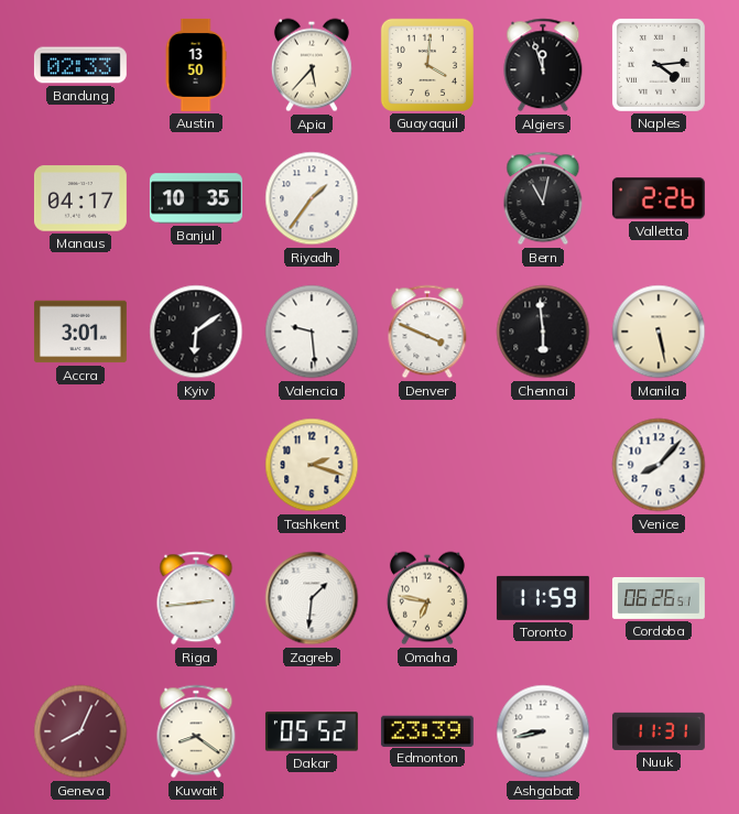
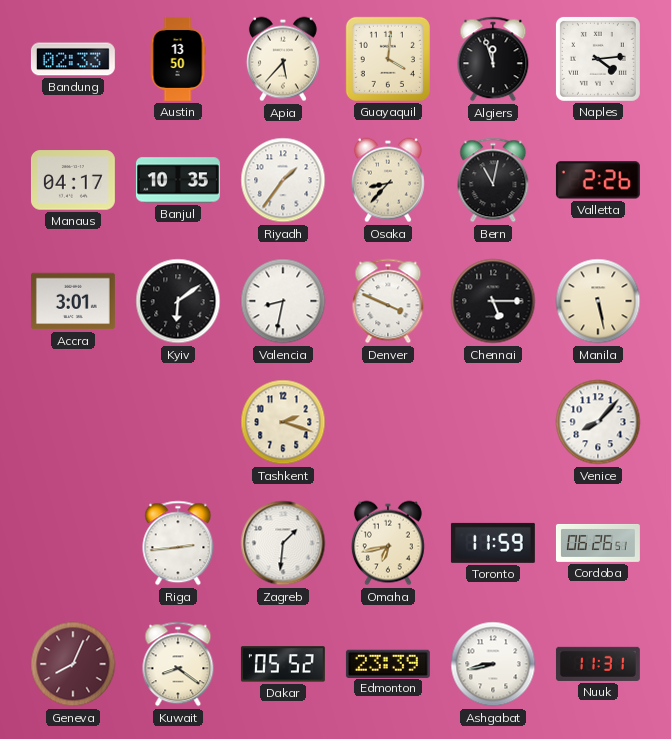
Osaka: none -> 8:37
Valencia: 9:29 -> 8:32
Chennai: 5:59 -> 5:15
Omaha: 6:47 -> 6:43
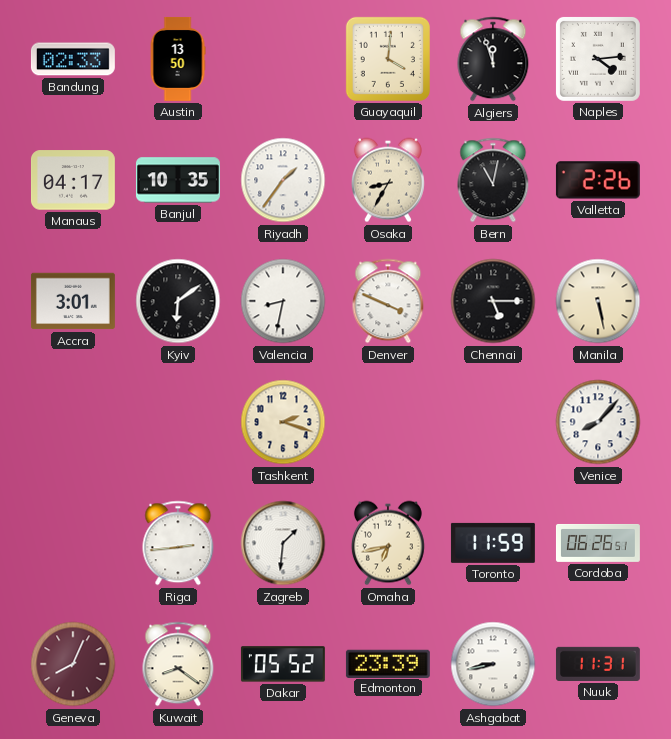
Apia: 5:37 -> none
Osaka: 8:37 -> 8:35
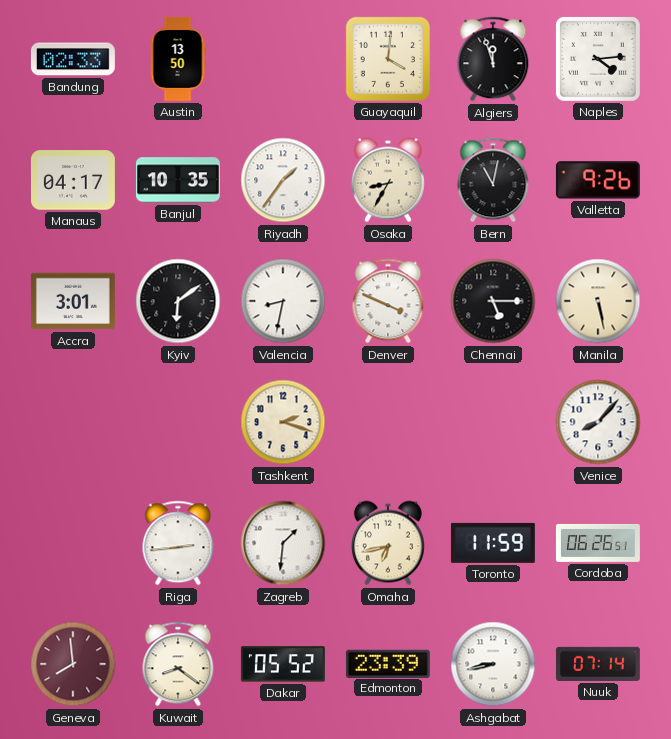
Valletta: 2:26 -> 9:26
Geneva: 8:04 -> 7:59
Nuuk: 11:31 -> 07:14
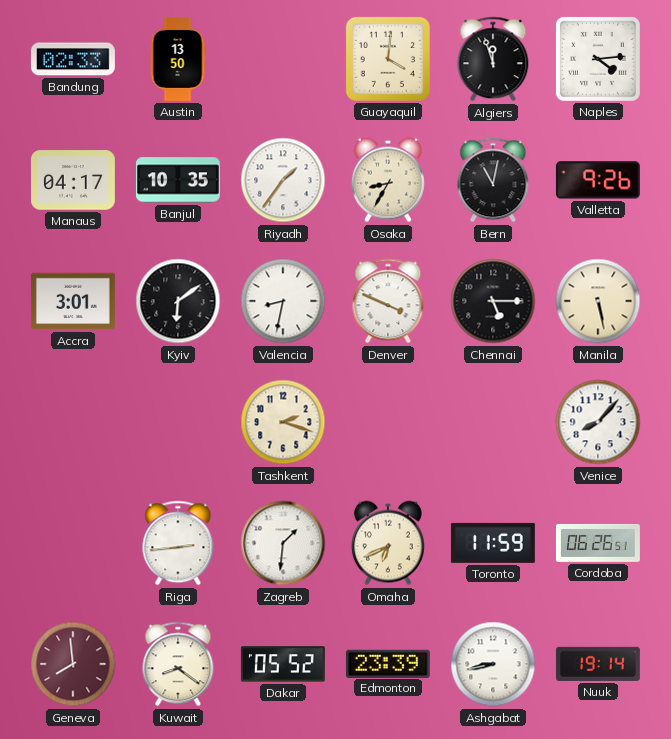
Omaha: 6:43 -> 6:41
Nuuk: 07:14 -> 19:14
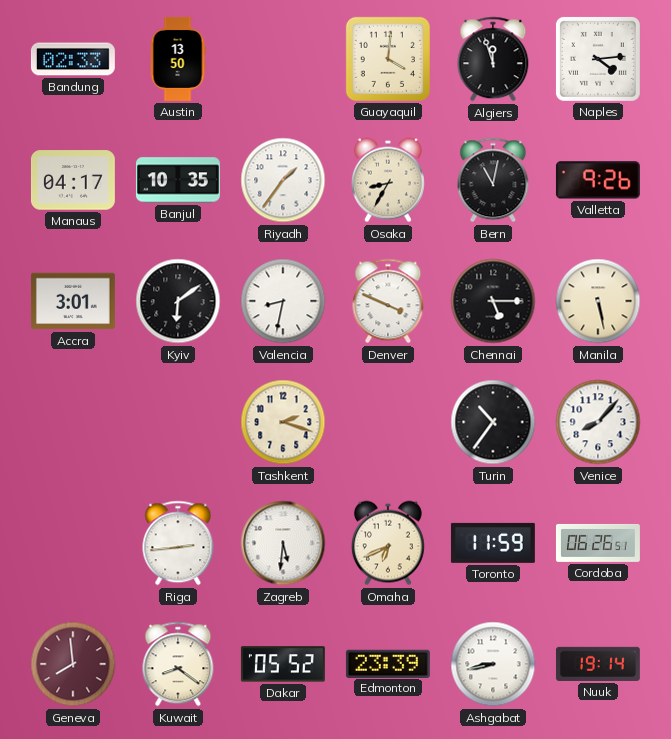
Turin: none -> 10:36
Zagreb: 1:31 -> 5:31
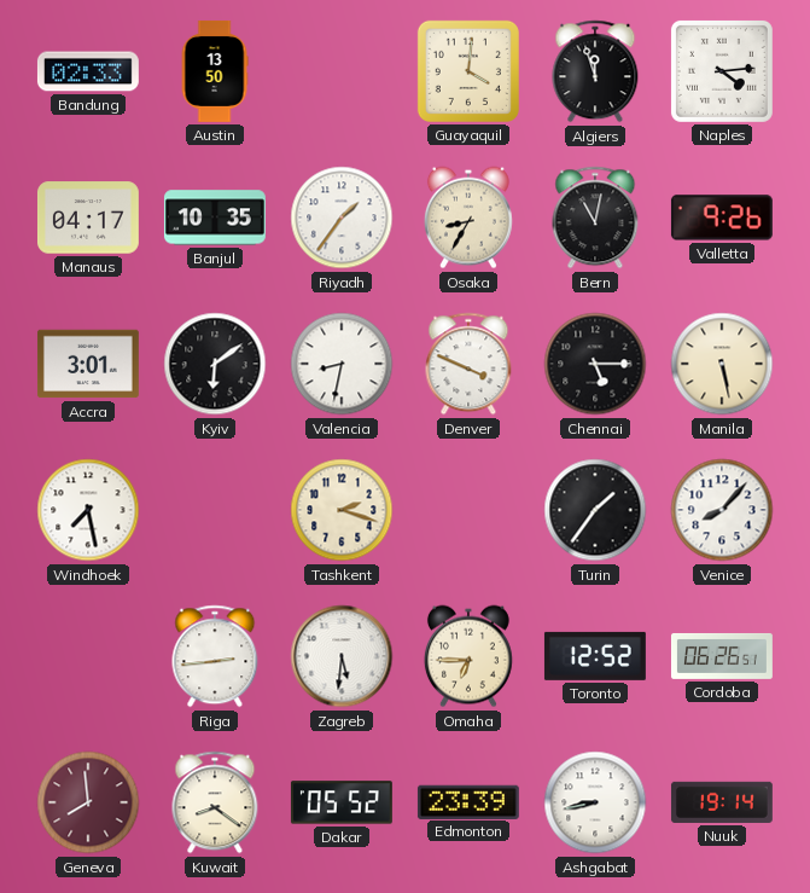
Windhoek: none -> 7:28
Turin: 10:36 -> 1:36
Omaha: 6:41 -> 6:45
Toronto: 11:59 -> 12:52
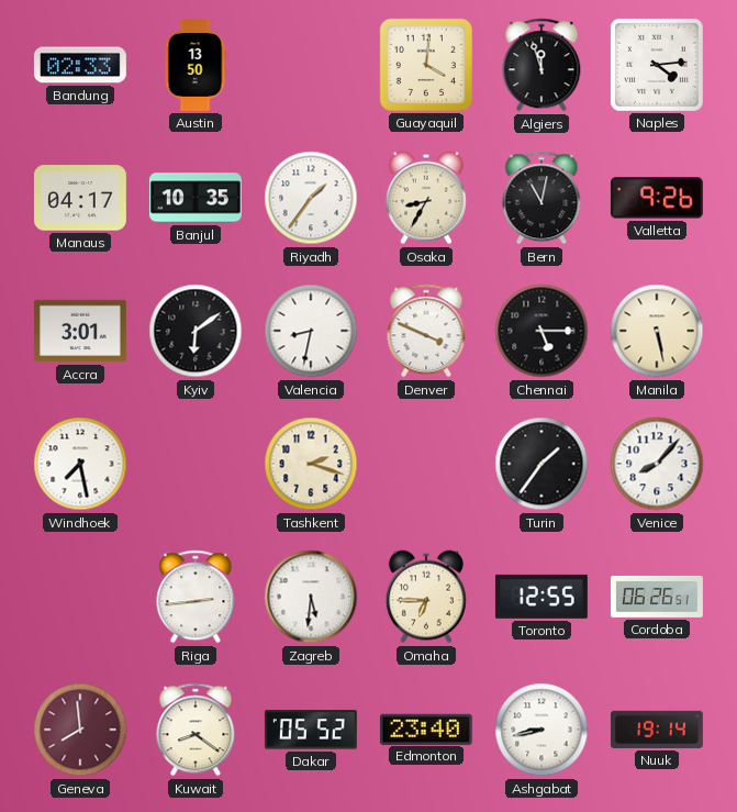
Toronto: 12:52 -> 12:55
Edmonton: 23:39 -> 23:40
